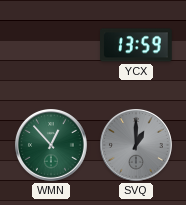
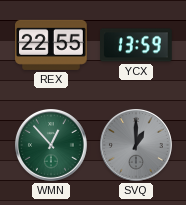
REX: none -> 22:55
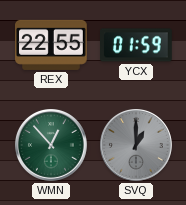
YCX: 13:59 -> 01:59
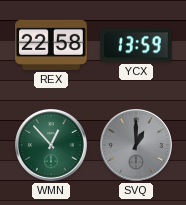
REX: 22:55 -> 22:58
YCX: 01:59 -> 13:59
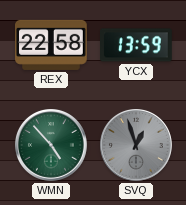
WMN: 12:53 -> 4:53
SVQ: 1:00 -> 12:57
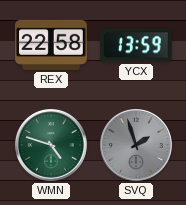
WMN: 4:53 -> 4:48
SVQ: 12:57 -> 1:57
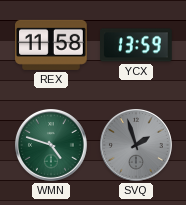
REX: 22:58 -> 11:58
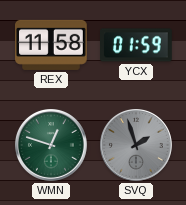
YCX: 13:59 -> 01:59
WMN: 4:48 -> 12:48
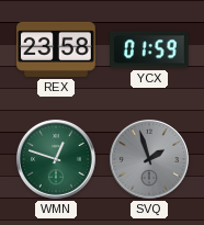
REX: 11:58 -> 23:58
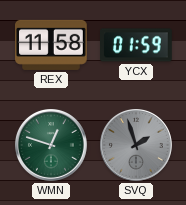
REX: 23:58 -> 11:58
